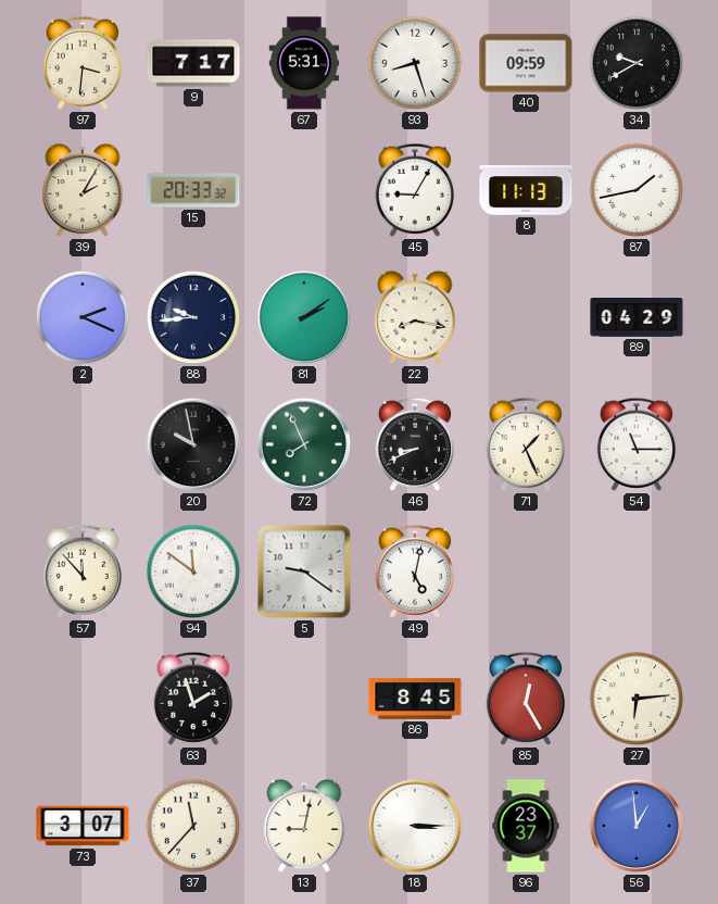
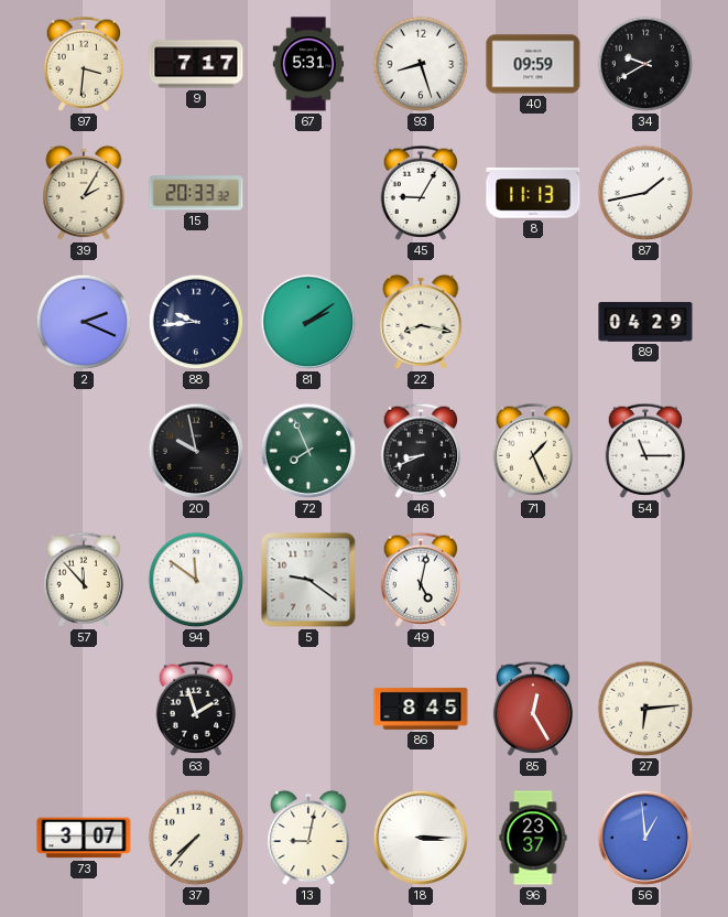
37: 11:37 -> 7:37
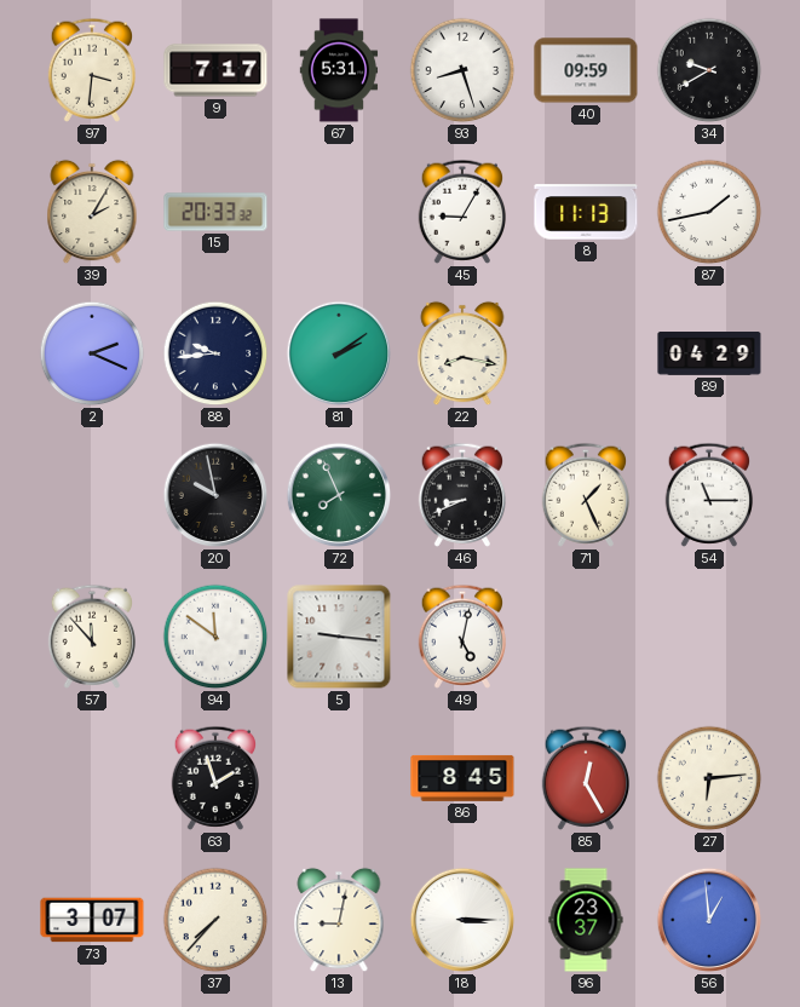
5: 9:21 -> 9:16
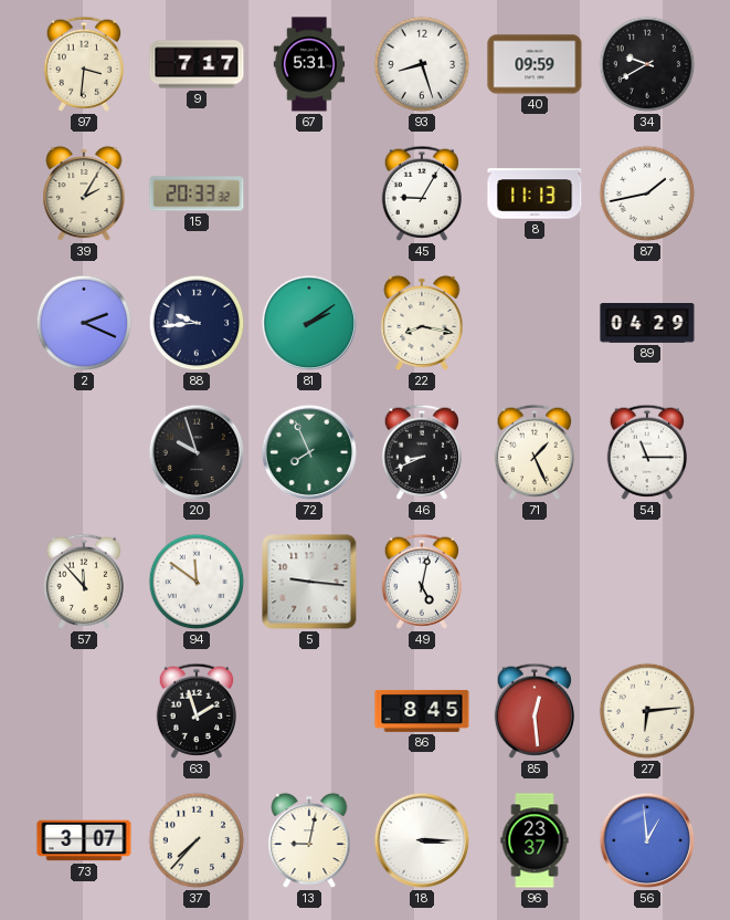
20: 9:58 -> 9:57
85: 12:25 -> 12:29
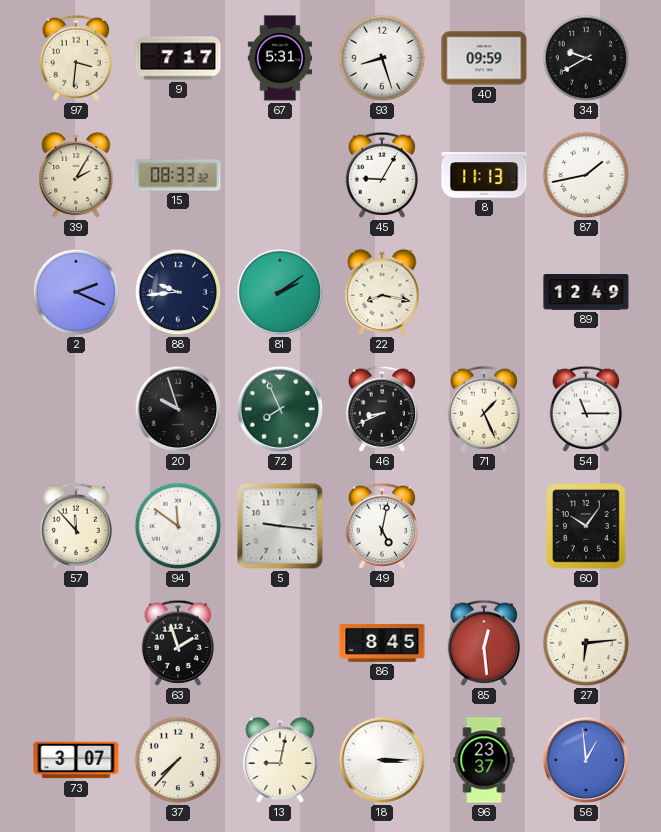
15: 20:33 -> 08:33
89: 04:29 -> 12:49
60: none -> 10:06
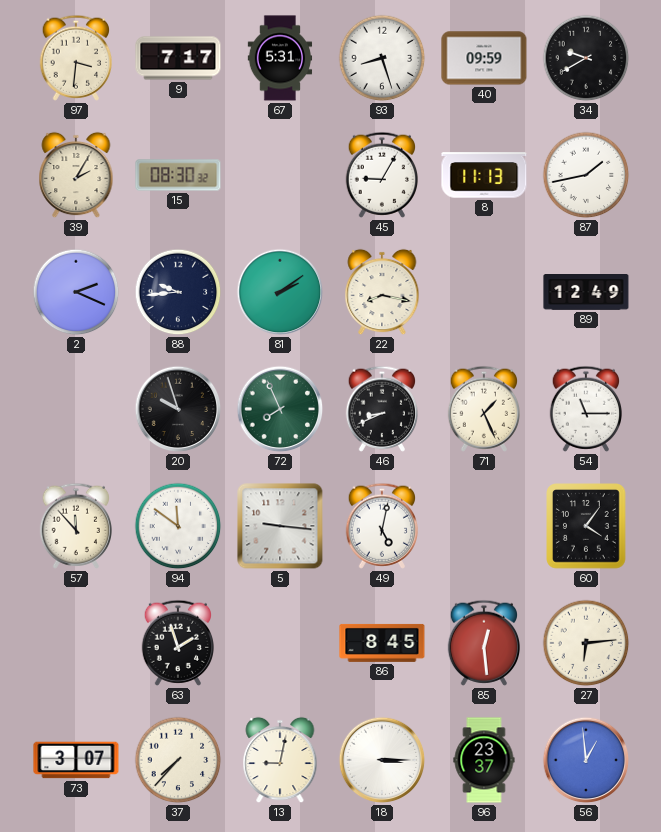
15: 08:33 -> 08:30
60: 10:06 -> 4:06
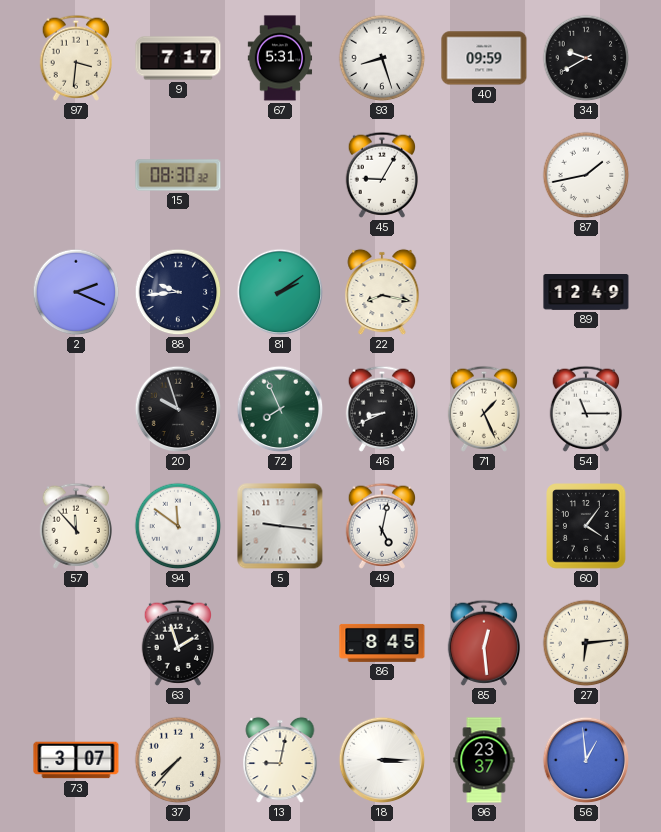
39: 2:05 -> none
8: 11:13 -> none
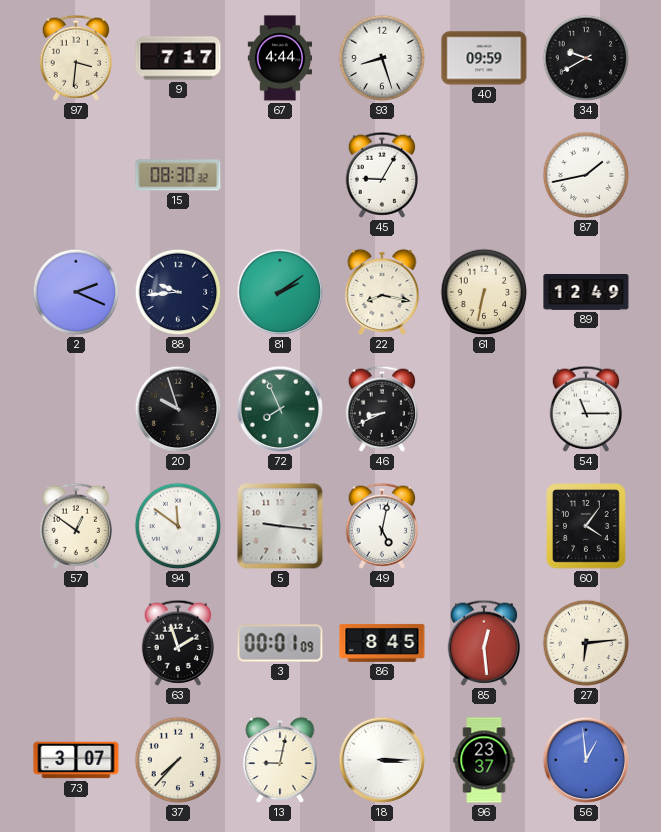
67: 5:31 -> 4:44
61: none -> 6:32
71: 1:26 -> none
57: 11:53 -> 12:51
3: none -> 00:01
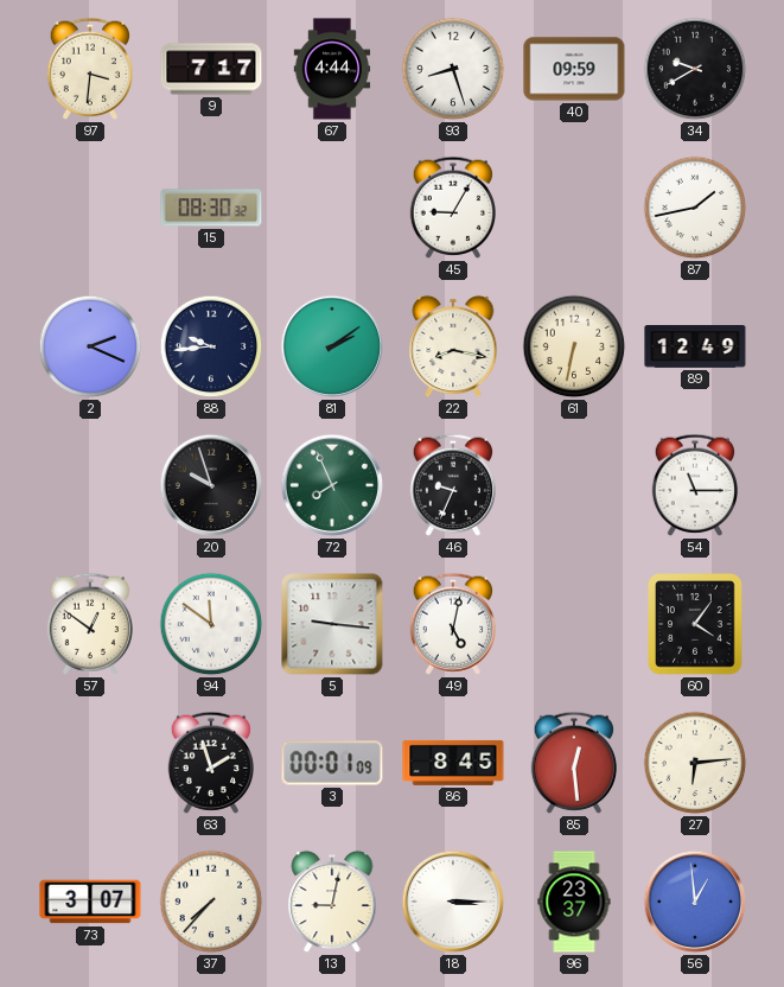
46: 8:41 -> 9:34
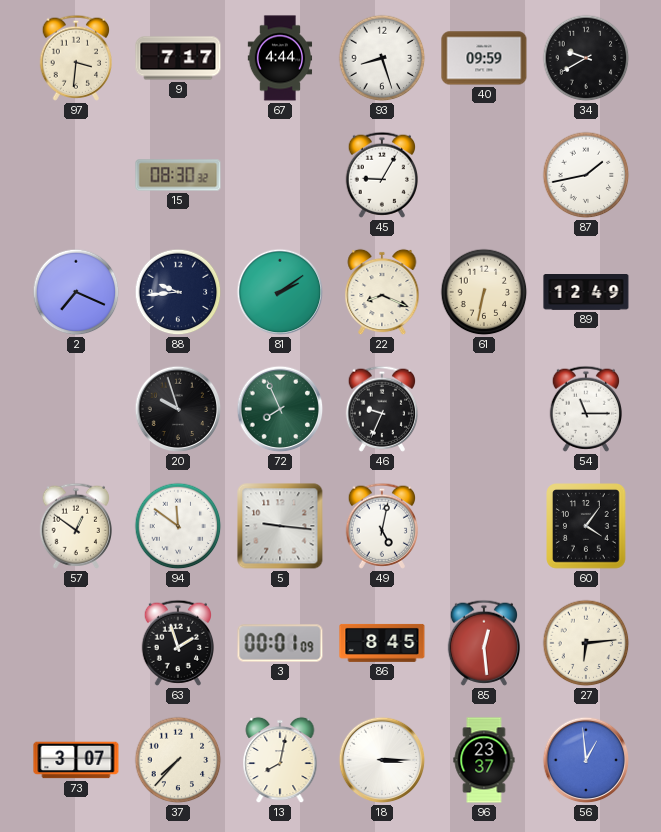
2: 2:19 -> 7:19
22: 8:17 -> 8:19
13: 9:02 -> 8:02
